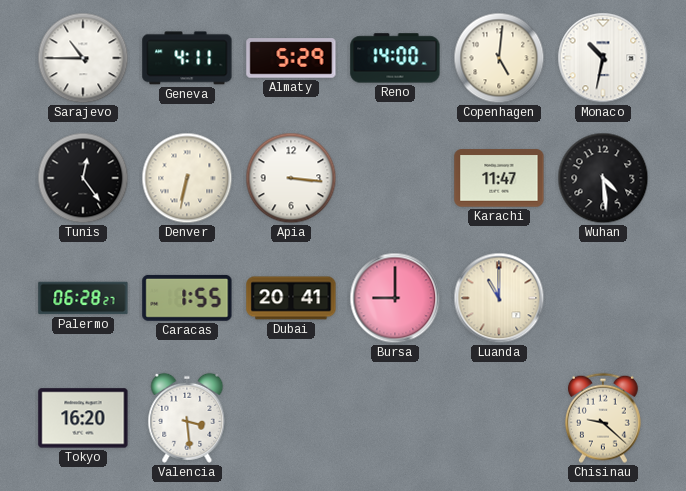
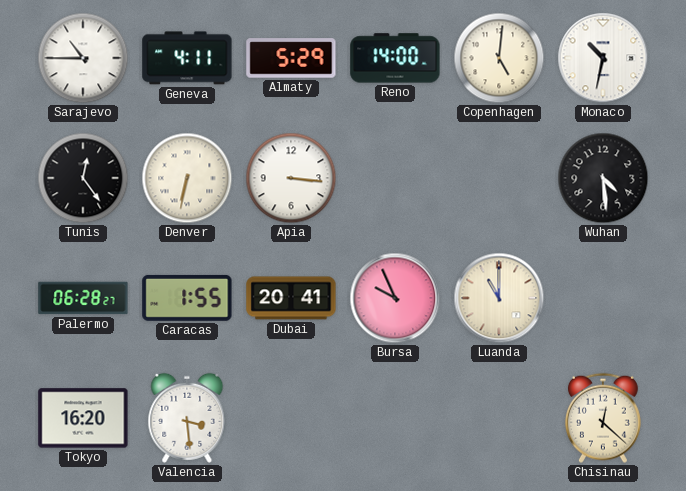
Karachi: 11:47 -> none
Bursa: 9:00 -> 9:56
Chisinau: 9:22 -> 12:22
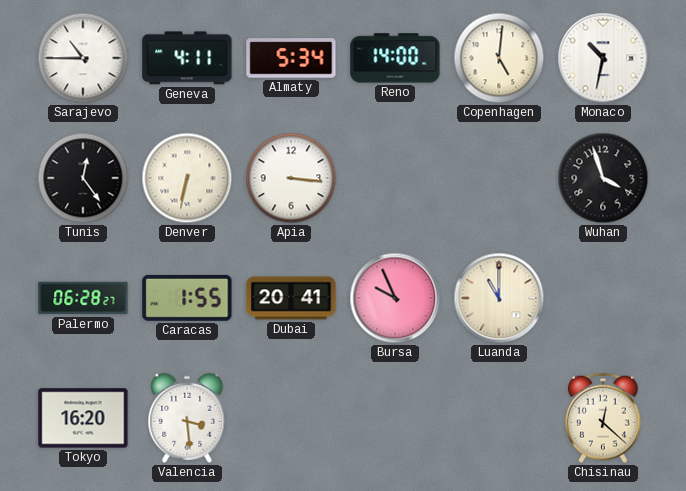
Almaty: 5:29 -> 5:34
Wuhan: 4:29 -> 3:57
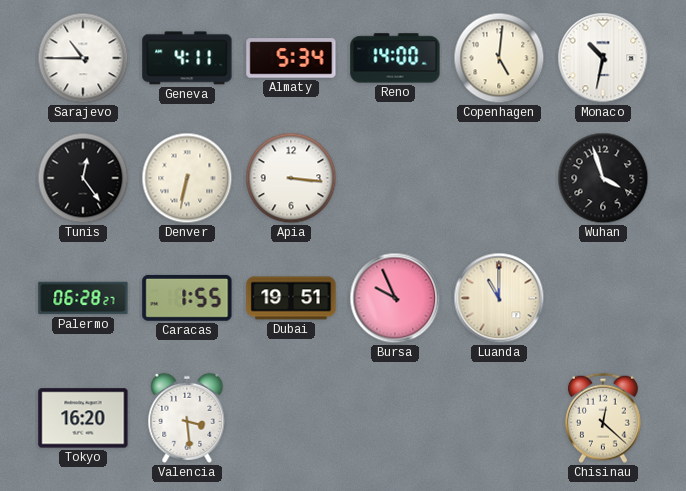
Dubai: 20:41 -> 19:51
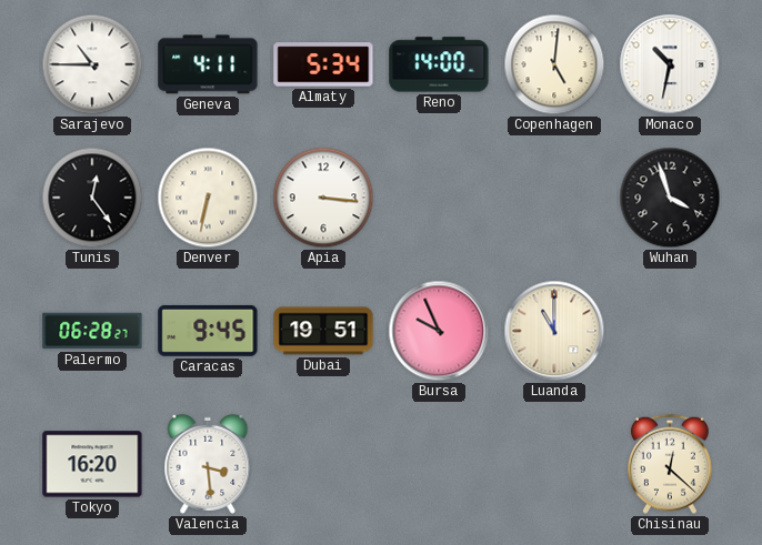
Caracas: 1:55 -> 9:45
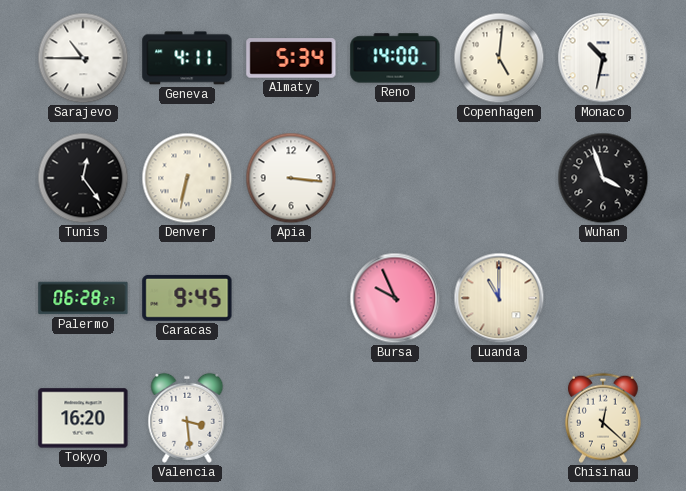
Dubai: 19:51 -> none
